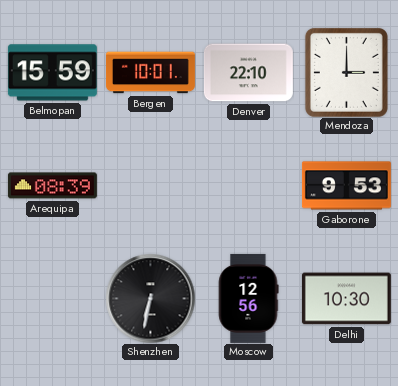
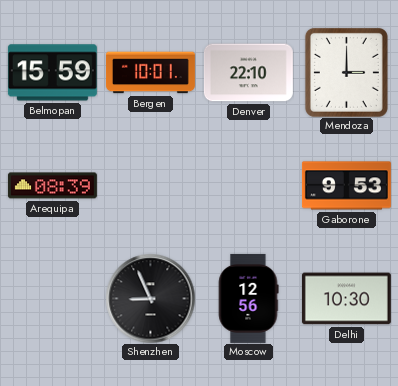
Shenzhen: 6:32 -> 8:56
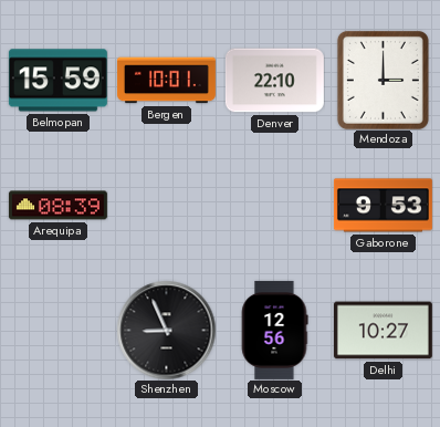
Delhi: 10:30 -> 10:27
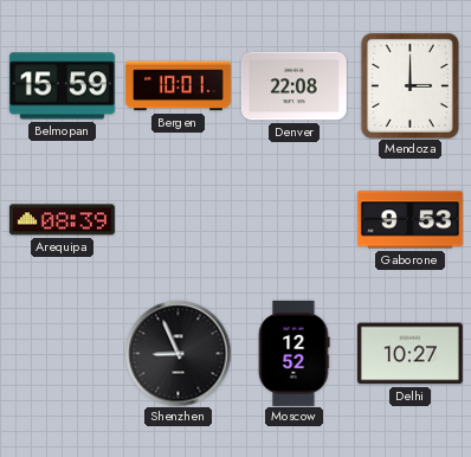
Denver: 22:10 -> 22:08
Moscow: 12:56 -> 12:52
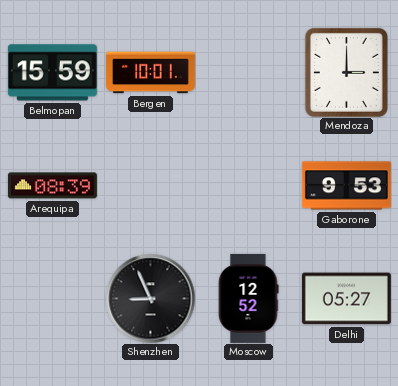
Denver: 22:08 -> none
Delhi: 10:27 -> 05:27
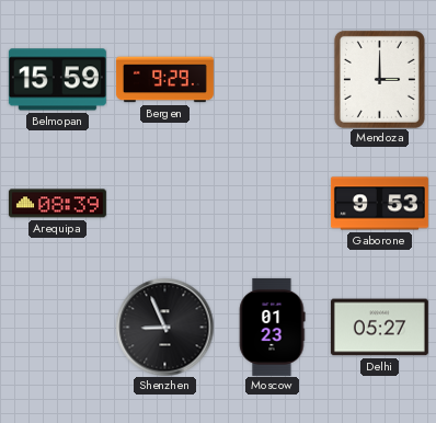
Bergen: 10:01 -> 9:29
Moscow: 12:52 -> 01:23
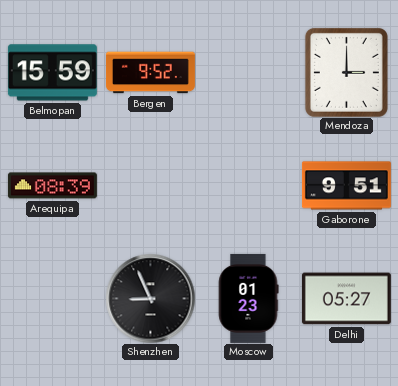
Bergen: 9:29 -> 9:52
Gaborone: 9:53 -> 9:51
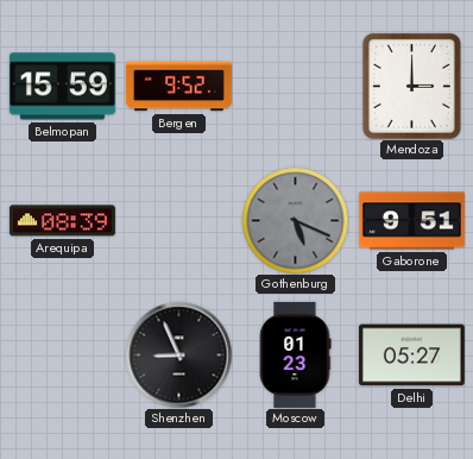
Gothenburg: none -> 5:19
